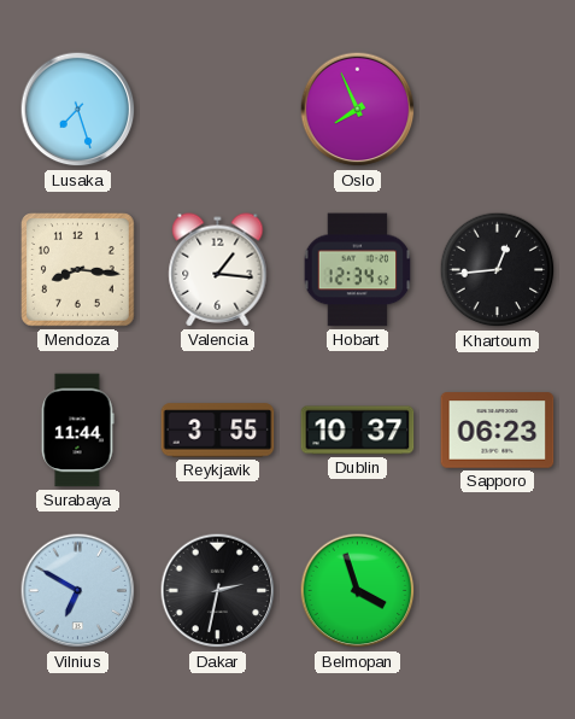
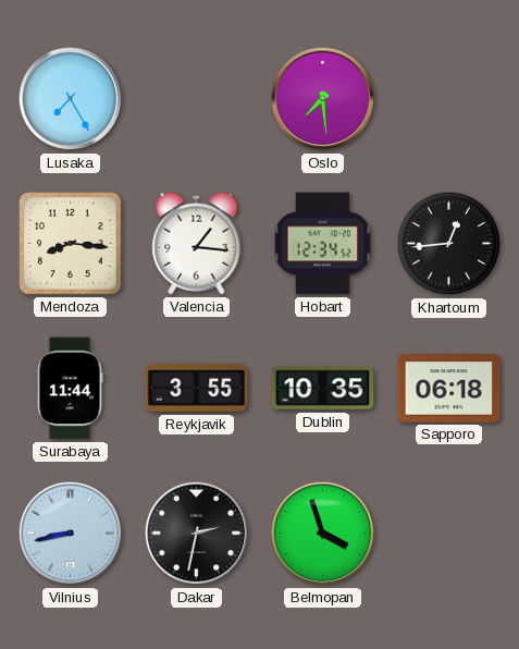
Lusaka: 7:27 -> 7:25
Oslo: 7:56 -> 7:29
Dublin: 10:37 -> 10:35
Sapporo: 06:23 -> 06:18
Vilnius: 6:50 -> 8:43
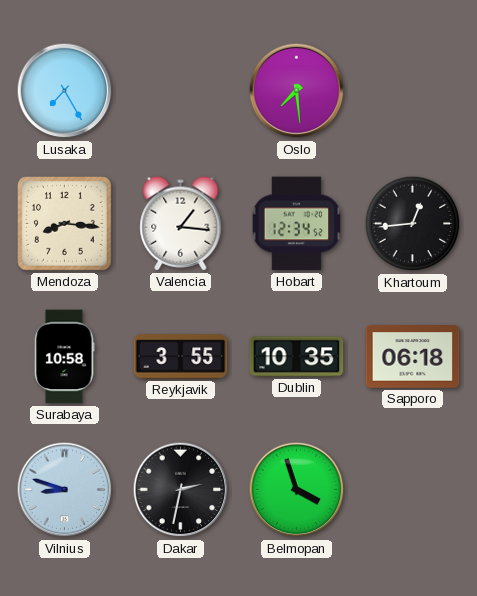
Surabaya: 11:44 -> 10:58
Vilnius: 8:43 -> 8:48
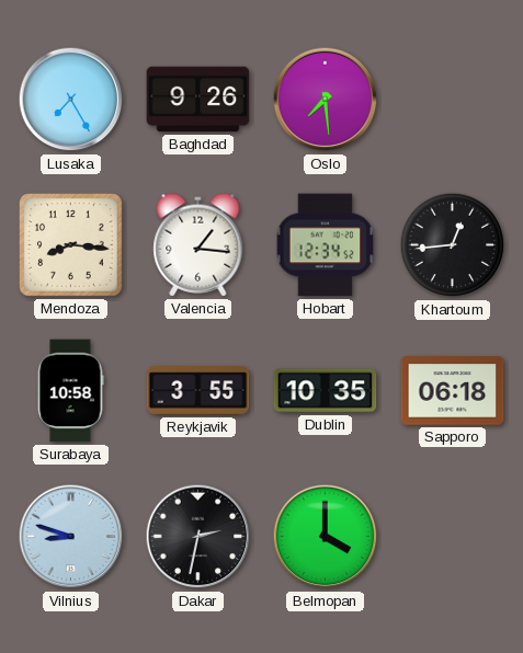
Baghdad: none -> 9:26
Belmopan: 3:57 -> 4:00
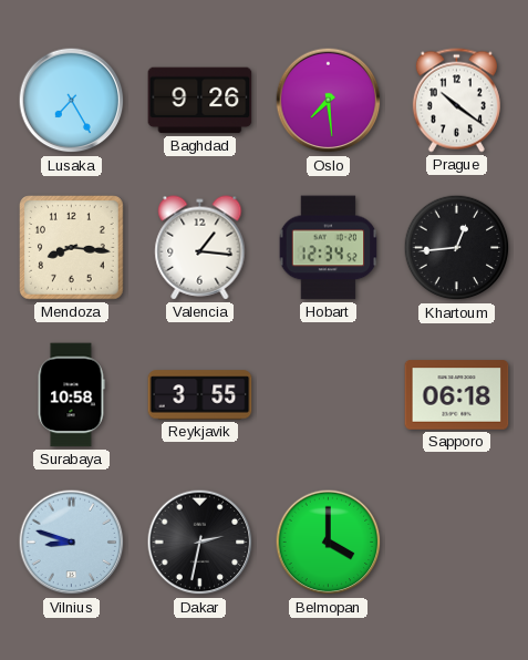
Prague: none -> 10:21
Dublin: 10:35 -> none
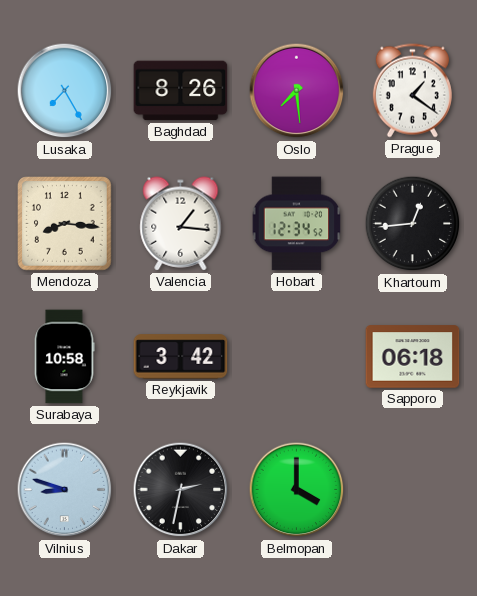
Baghdad: 9:26 -> 8:26
Prague: 10:21 -> 1:21
Reykjavik: 3:55 -> 3:42
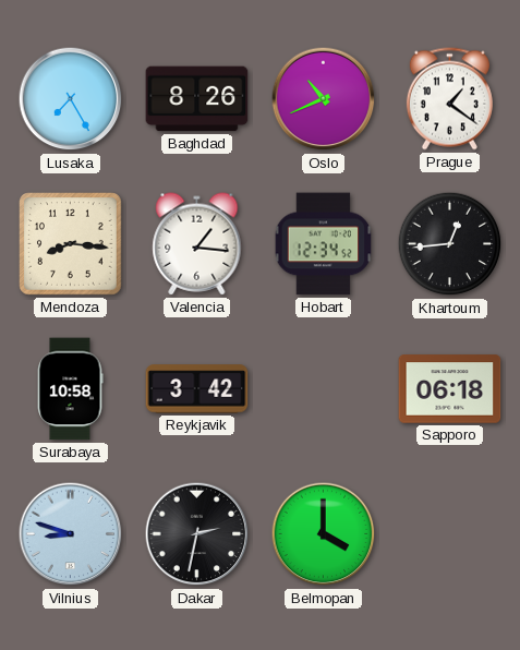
Oslo: 7:29 -> 10:41
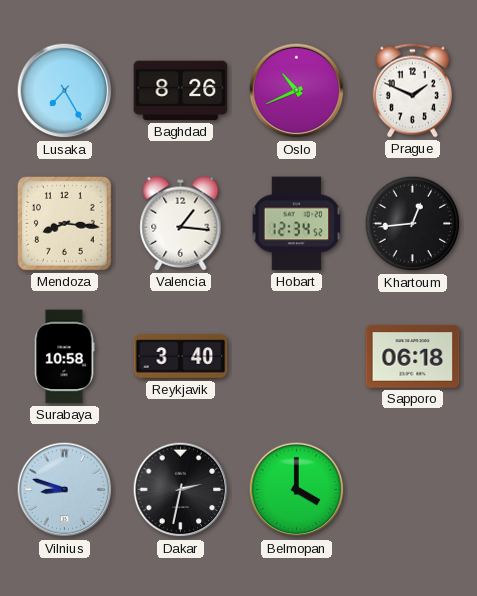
Prague: 1:21 -> 1:49
Reykjavik: 3:42 -> 3:40
